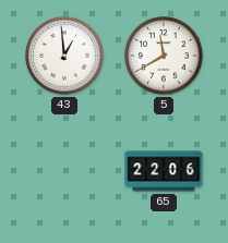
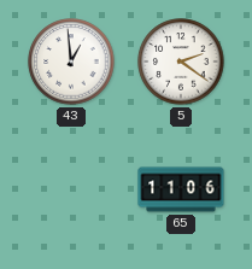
5: 11:40 -> 2:21
65: 22:06 -> 11:06
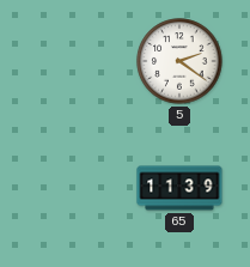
43: 12:59 -> none
65: 11:06 -> 11:39
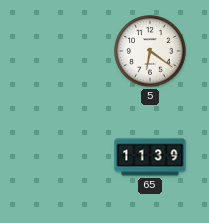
5: 2:21 -> 6:21
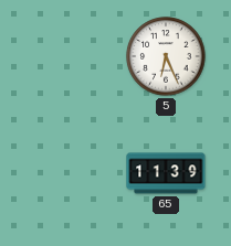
5: 6:21 -> 6:26
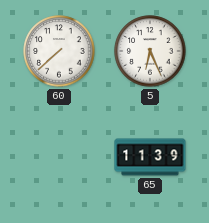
60: none -> 7:38
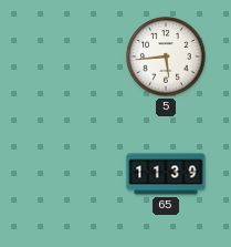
60: 7:38 -> none
5: 6:26 -> 5:44
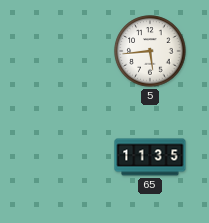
65: 11:39 -> 11:35
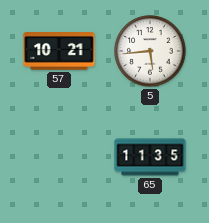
57: none -> 10:21
